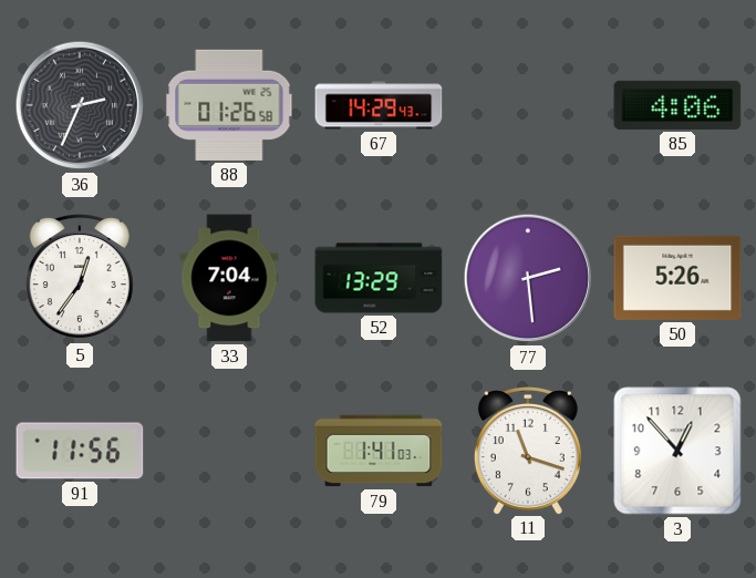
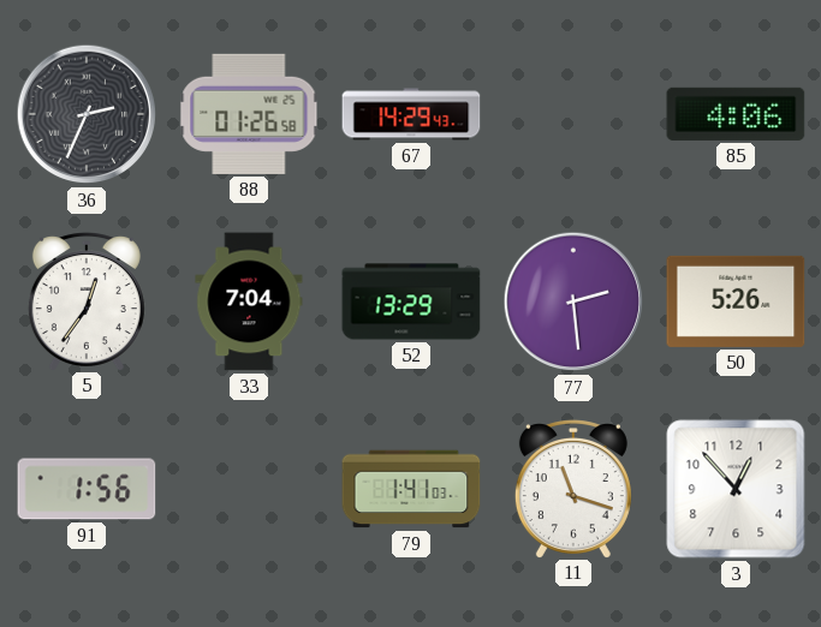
91: 11:56 -> 1:56
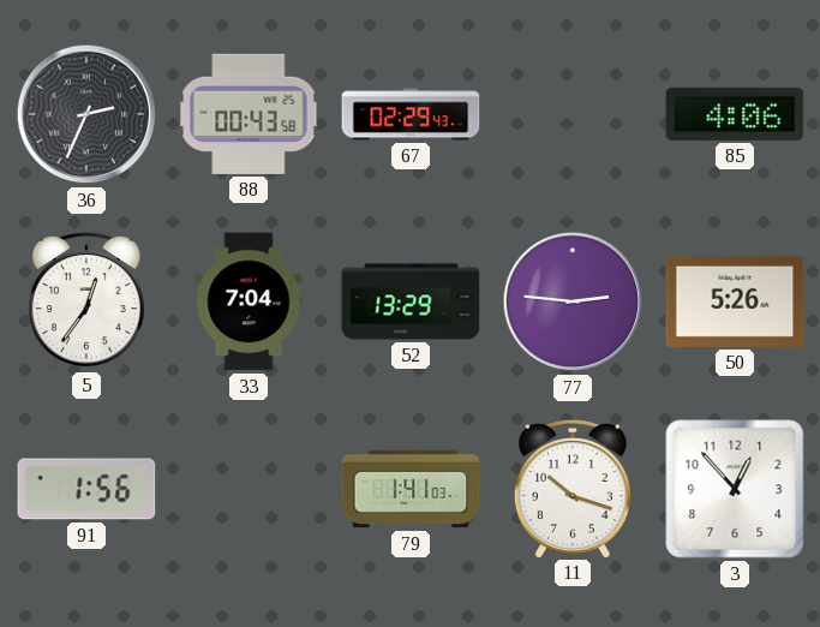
88: 01:26 -> 00:43
67: 14:29 -> 02:29
77: 2:29 -> 2:46
11: 11:18 -> 10:18
